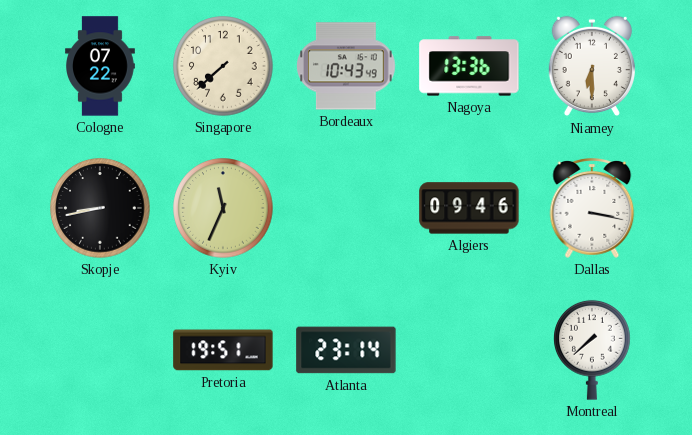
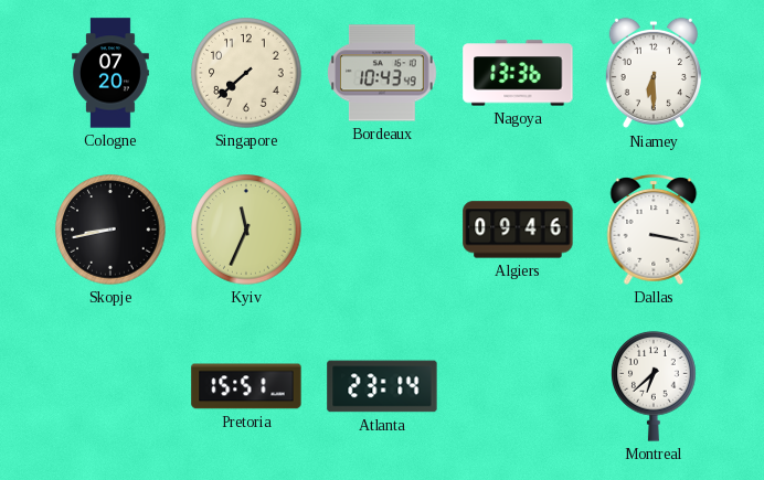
Cologne: 07:22 -> 07:20
Pretoria: 19:51 -> 15:51
Montreal: 7:38 -> 6:38
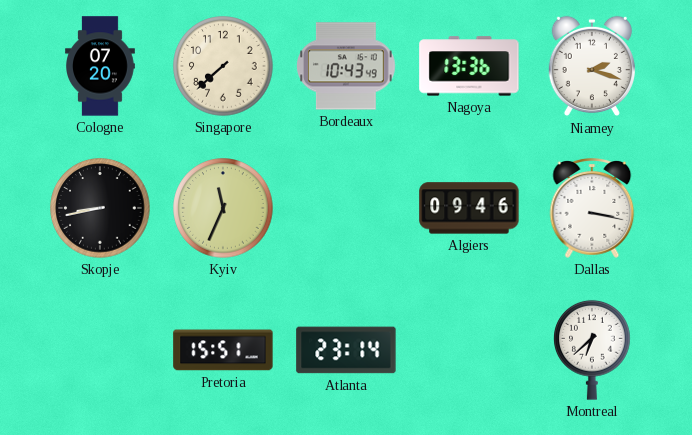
Niamey: 6:30 -> 2:18
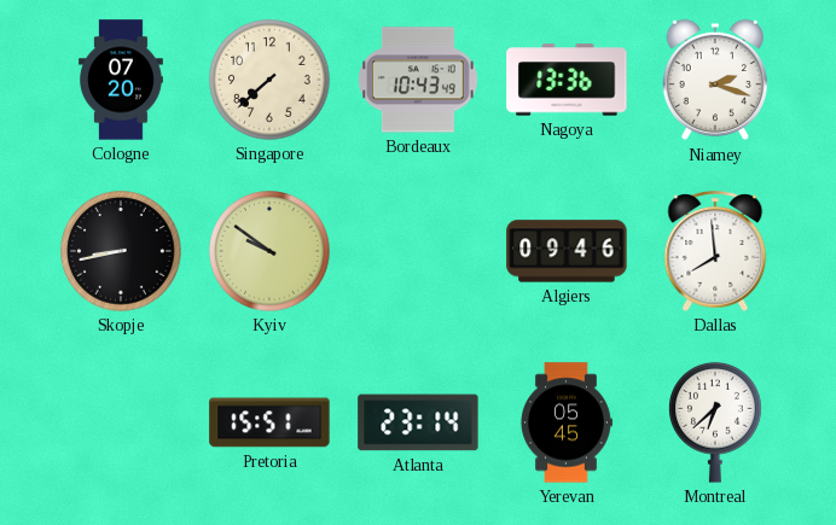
Kyiv: 11:34 -> 9:51
Dallas: 3:17 -> 7:59
Yerevan: none -> 05:45
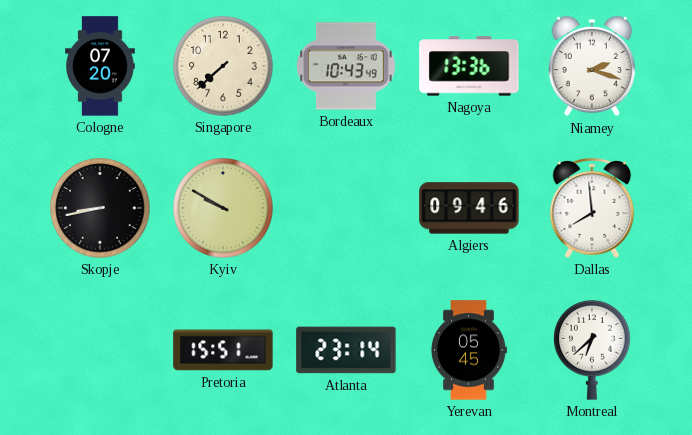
Kyiv: 9:51 -> 9:50
